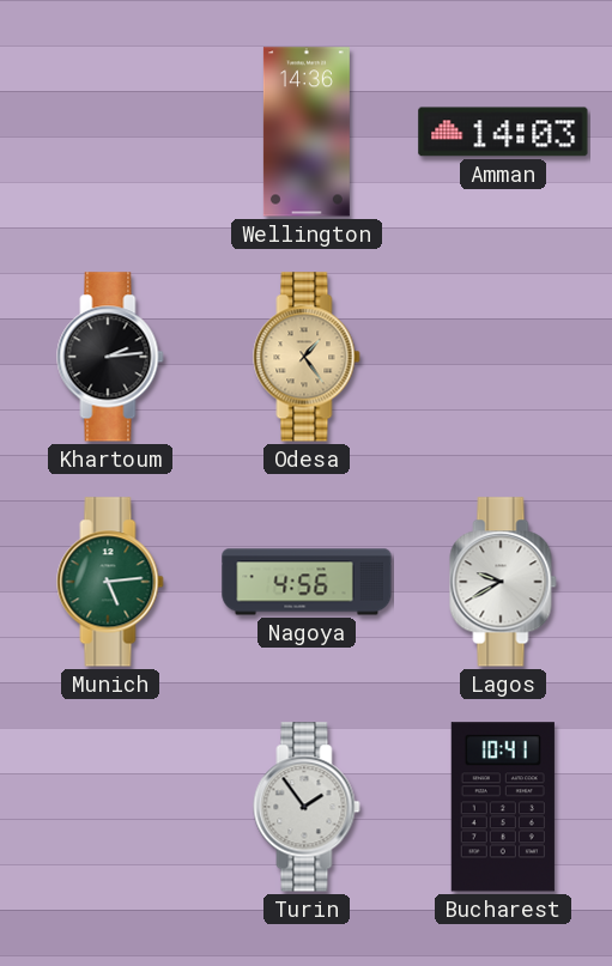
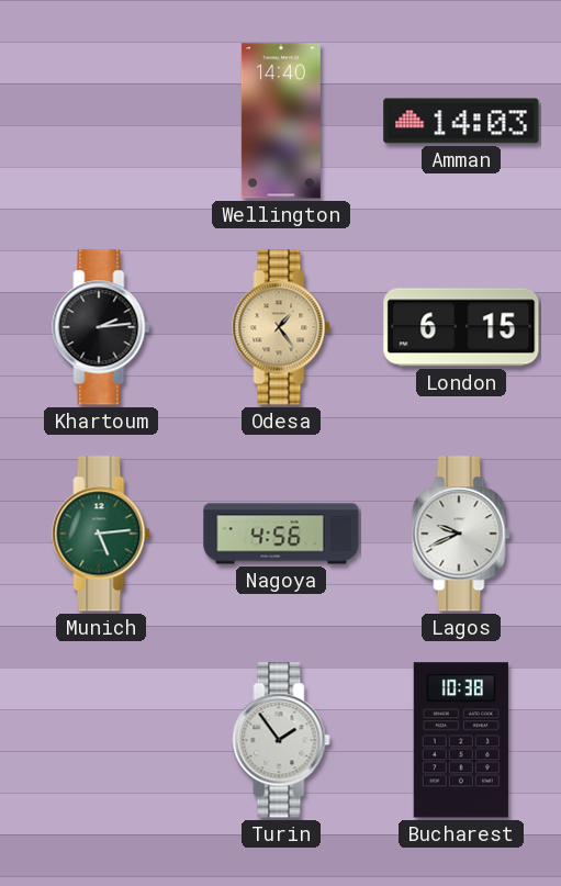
Wellington: 14:36 -> 14:40
London: none -> 6:15
Lagos: 9:40 -> 9:41
Bucharest: 10:41 -> 10:38
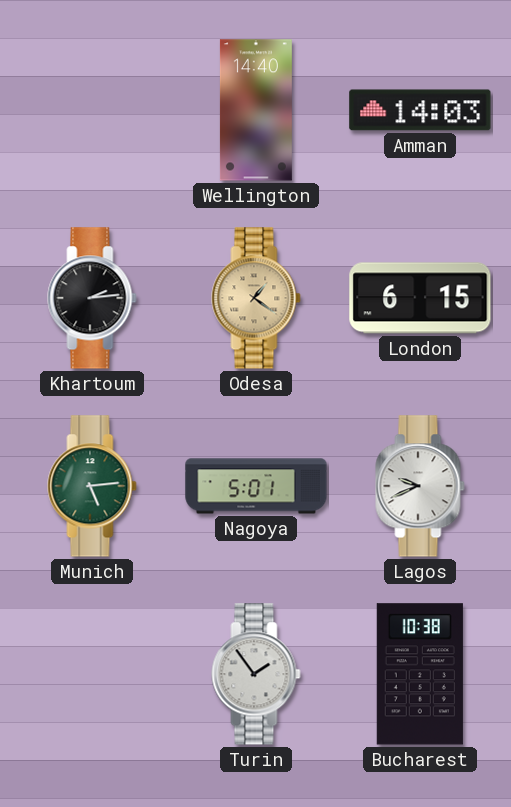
Odesa: 1:24 -> 1:21
Nagoya: 4:56 -> 5:01
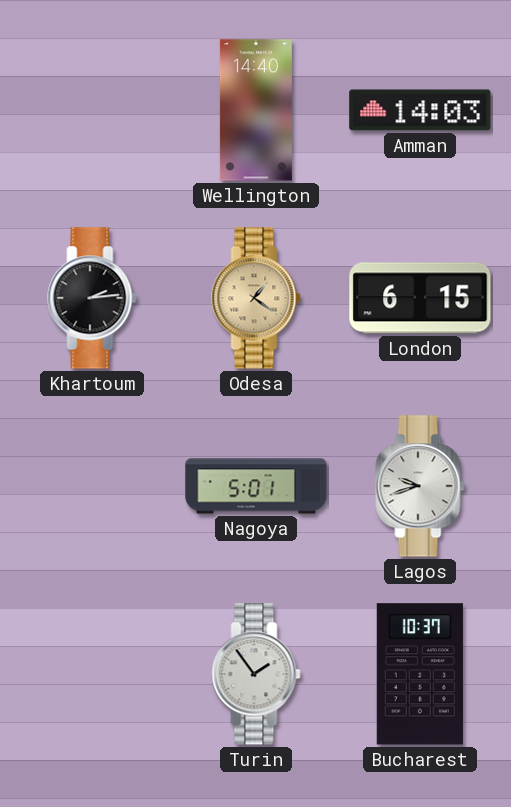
Munich: 5:14 -> none
Lagos: 9:41 -> 9:42
Bucharest: 10:38 -> 10:37
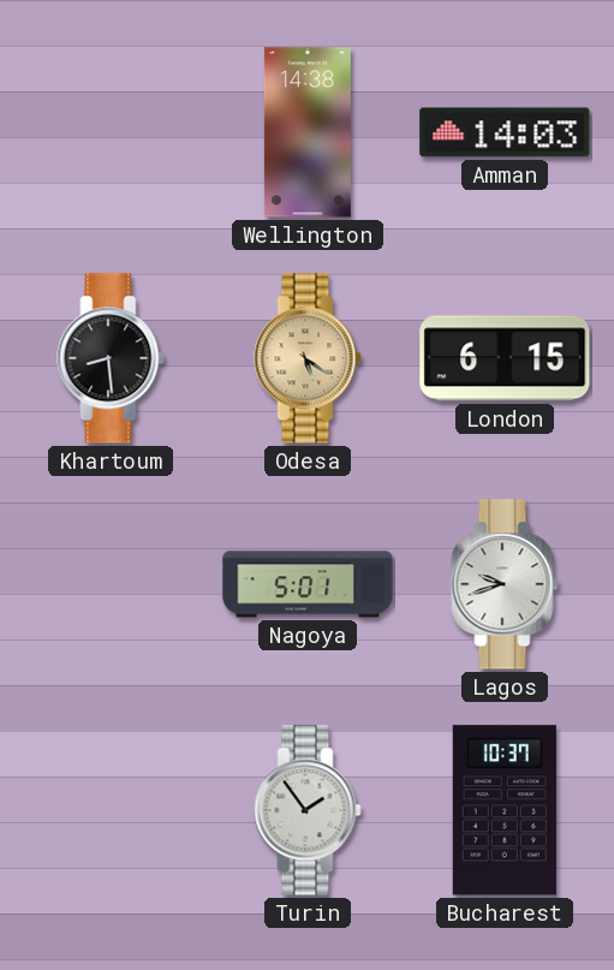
Wellington: 14:40 -> 14:38
Khartoum: 2:14 -> 8:29
Odesa: 1:21 -> 5:21
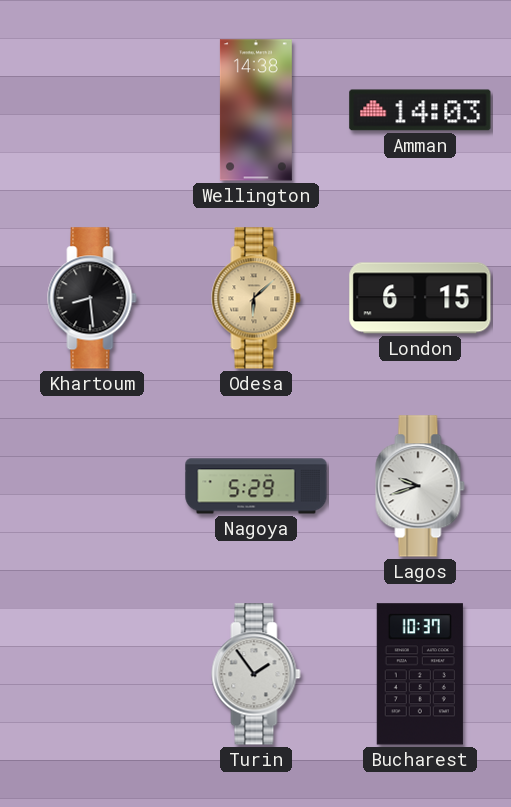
Odesa: 5:21 -> 6:08
Nagoya: 5:01 -> 5:29
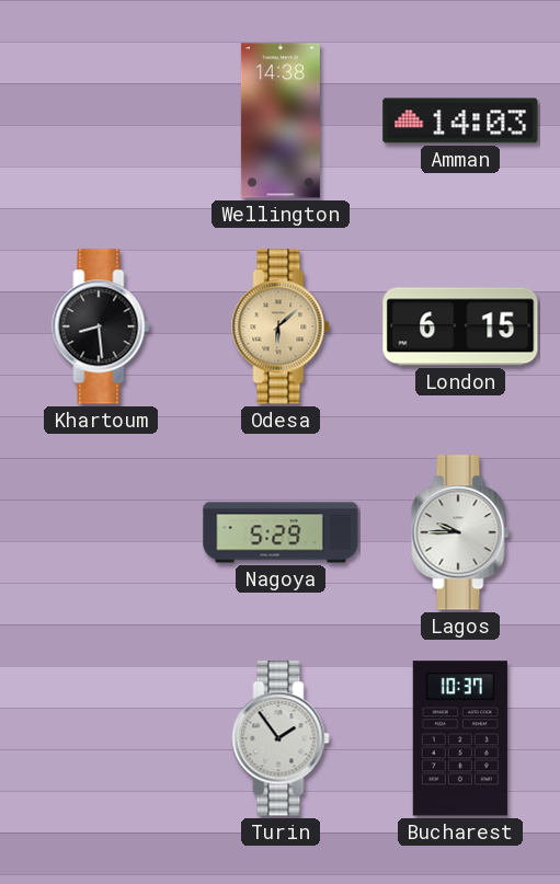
Lagos: 9:42 -> 9:45
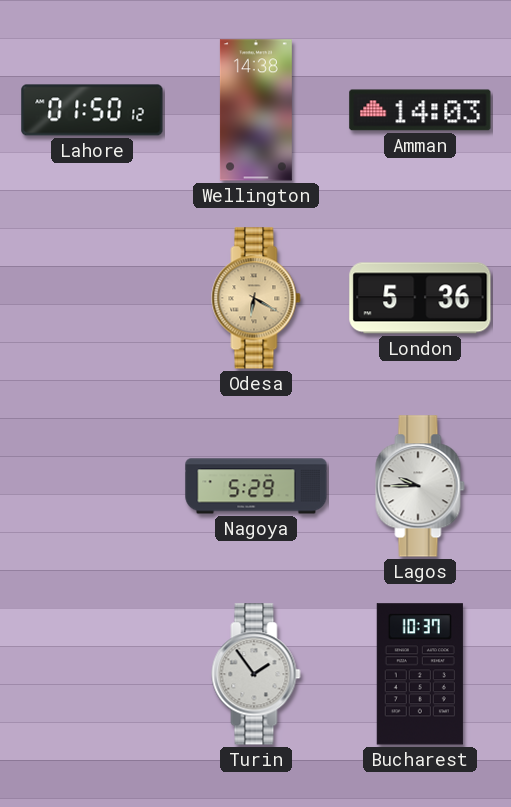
Lahore: none -> 01:50
Khartoum: 8:29 -> none
Odesa: 6:08 -> 6:20
London: 6:15 -> 5:36
